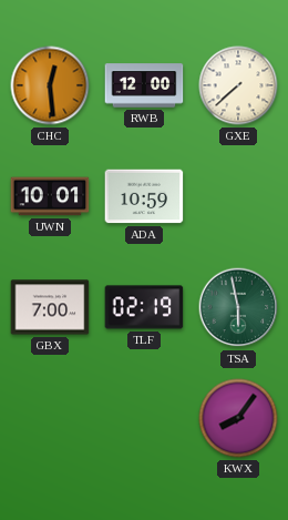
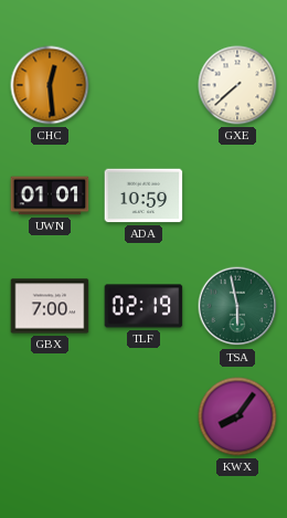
RWB: 12:00 -> none
UWN: 10:01 -> 01:01
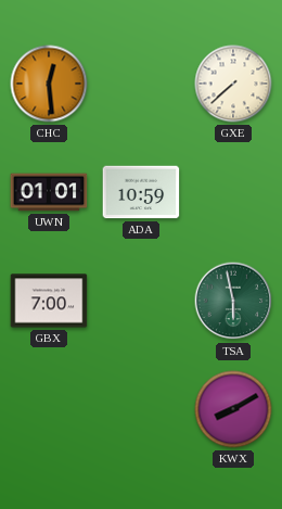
TLF: 02:19 -> none
KWX: 8:06 -> 8:10
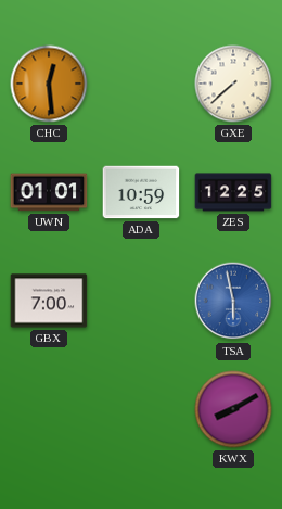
ZES: none -> 12:25
TSA dial: green -> blue
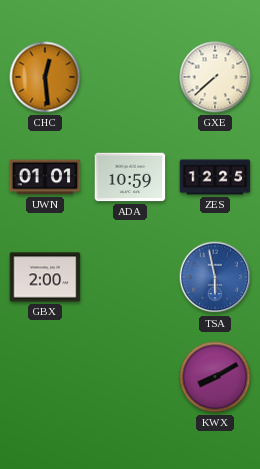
GBX: 7:00 -> 2:00
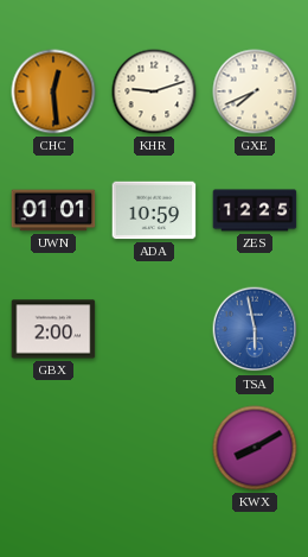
KHR: none -> 9:12
GXE: 7:38 -> 7:41
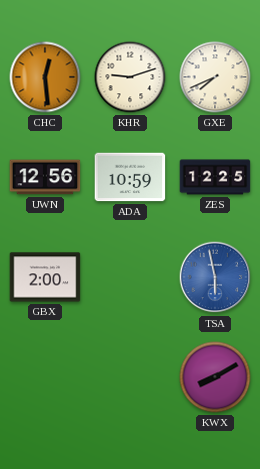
UWN: 01:01 -> 12:56
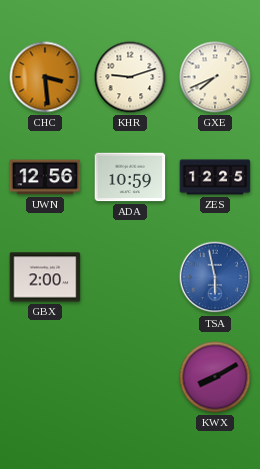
CHC: 12:29 -> 3:29
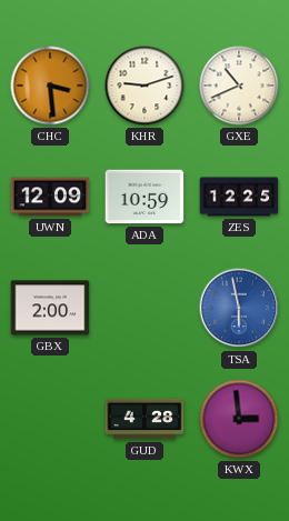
GXE: 7:41 -> 10:41
UWN: 12:56 -> 12:09
GUD: none -> 4:28
KWX: 8:10 -> 2:59
